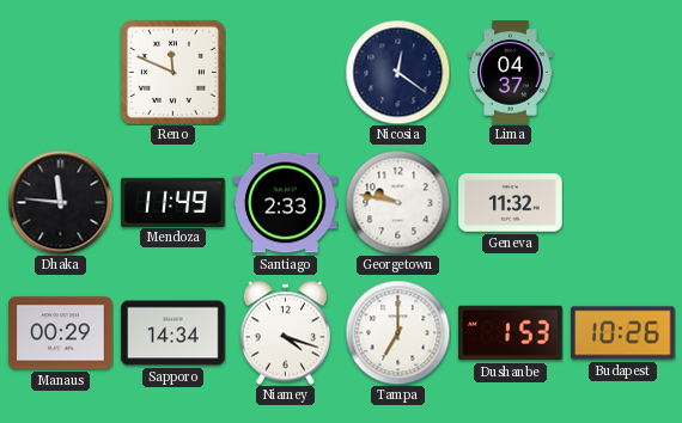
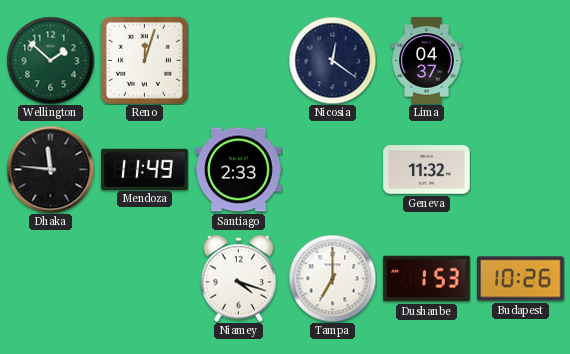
Wellington: none -> 1:52
Reno: 11:49 -> 12:03
Georgetown: 9:47 -> none
Manaus: 00:29 -> none
Sapporo: 14:34 -> none
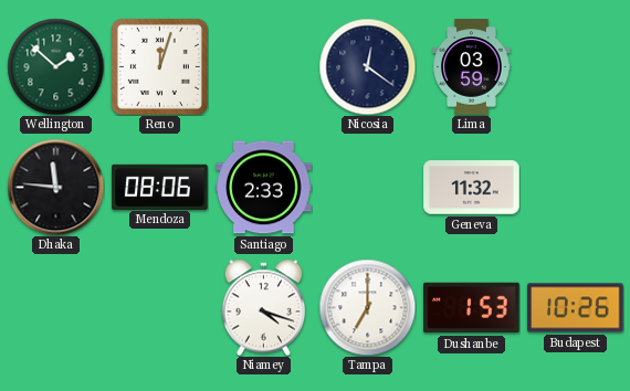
Lima: 04:37 -> 03:59
Mendoza: 11:49 -> 08:06
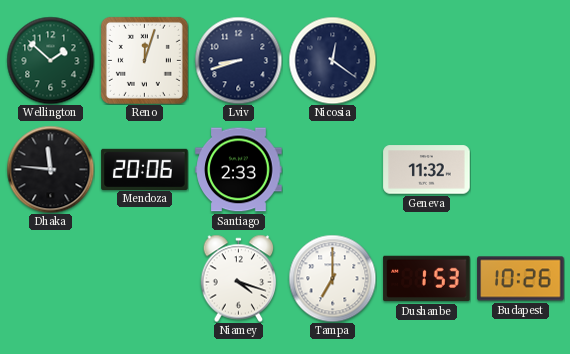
Lviv: none -> 8:42
Lima: 03:59 -> none
Mendoza: 08:06 -> 20:06
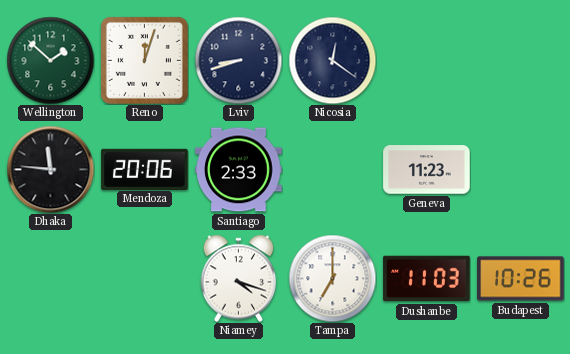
Geneva: 11:32 -> 11:23
Dushanbe: 1:53 -> 11:03
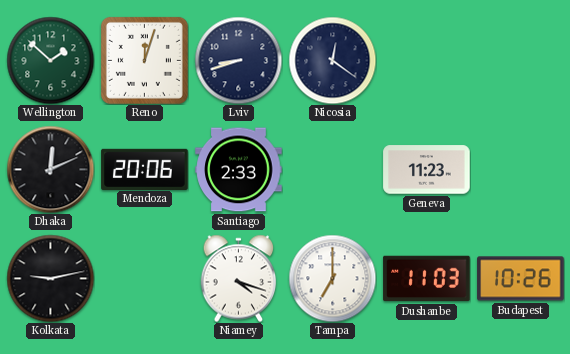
Dhaka: 11:46 -> 12:11
Kolkata: none -> 9:13
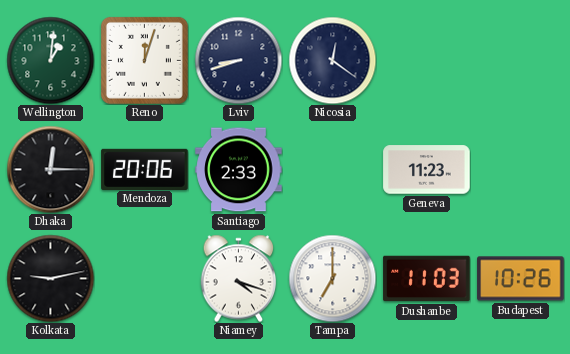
Wellington: 1:52 -> 1:01
Dhaka: 12:11 -> 12:15
